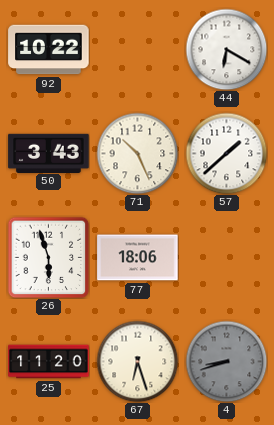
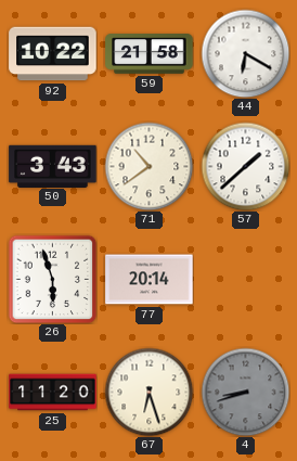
59: none -> 21:58
71: 10:26 -> 10:39
77: 18:06 -> 20:14
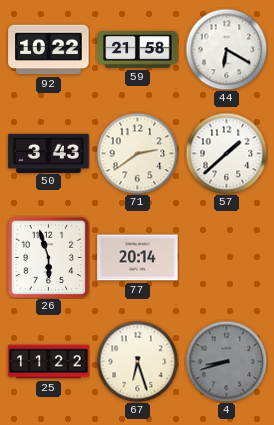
71: 10:39 -> 2:39
25: 11:20 -> 11:22
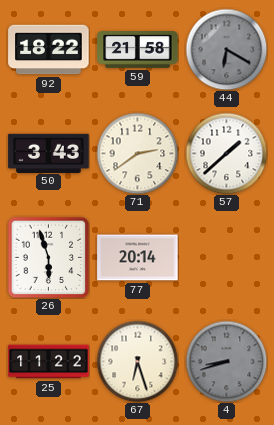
92: 10:22 -> 18:22
44 dial: white -> grey
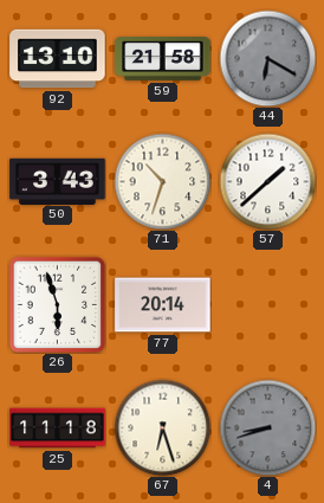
92: 18:22 -> 13:10
71: 2:39 -> 10:33
25: 11:22 -> 11:18
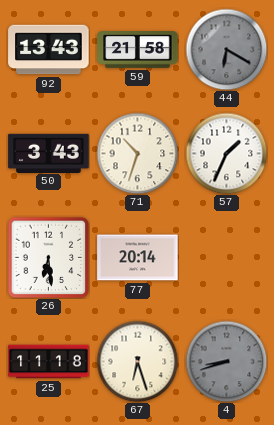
92: 13:10 -> 13:43
57: 1:38 -> 1:34
26: 5:57 -> 6:29
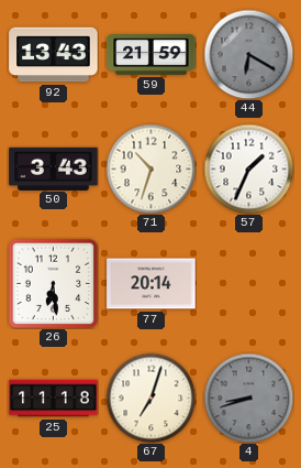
59: 21:58 -> 21:59
67: 6:27 -> 7:03
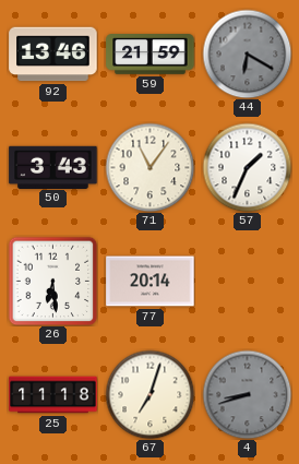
92: 13:43 -> 13:46
71: 10:33 -> 11:06
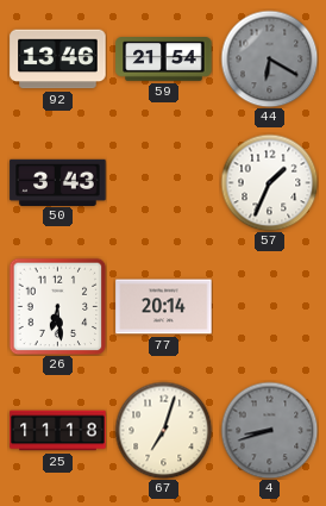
59: 21:59 -> 21:54
71: 11:06 -> none
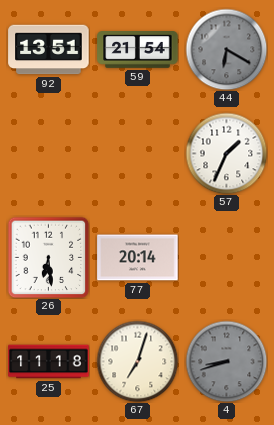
92: 13:46 -> 13:51
50: 3:43 -> none
